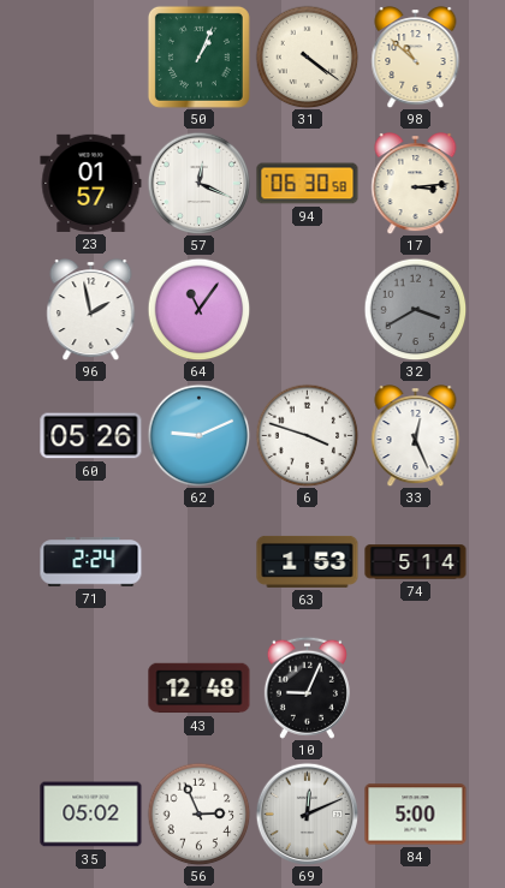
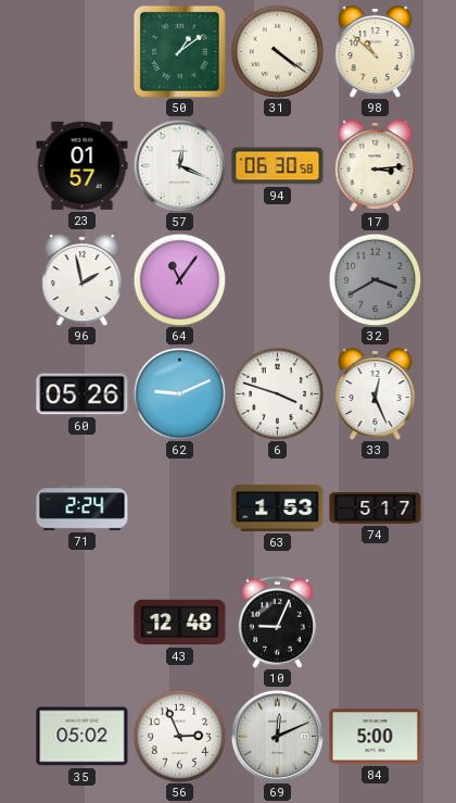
50: 1:04 -> 1:09
74: 5:14 -> 5:17
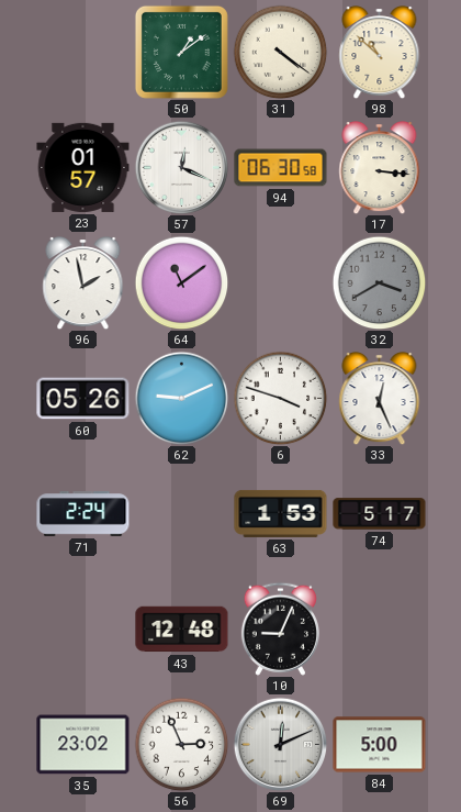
17: 3:14 -> 3:16
64: 11:06 -> 11:09
35: 05:02 -> 23:02
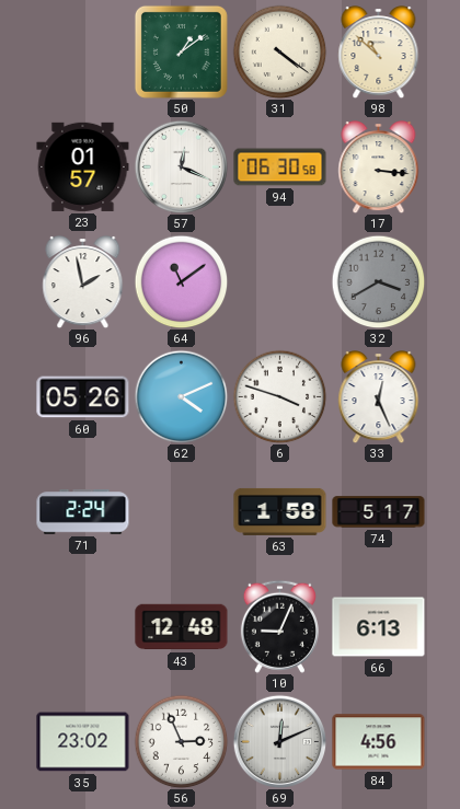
62: 9:11 -> 4:11
63: 1:53 -> 1:58
66: none -> 6:13
84: 5:00 -> 4:56
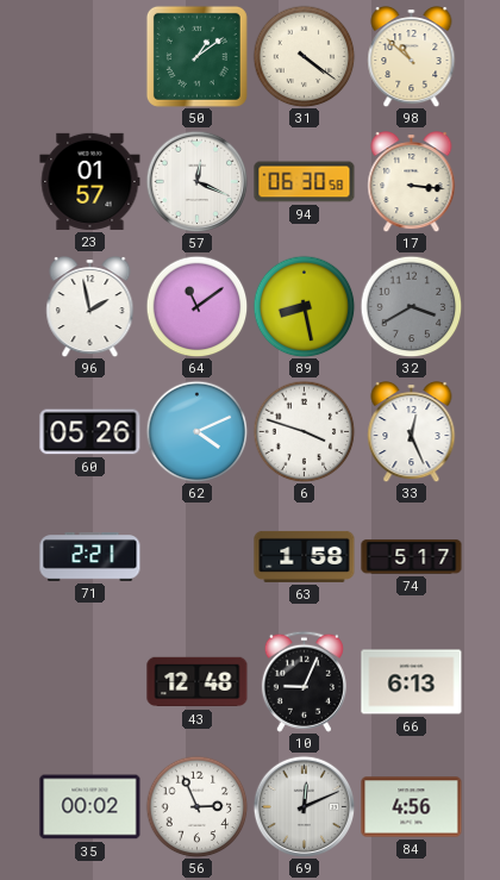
89: none -> 8:28
71: 2:24 -> 2:21
35: 23:02 -> 00:02
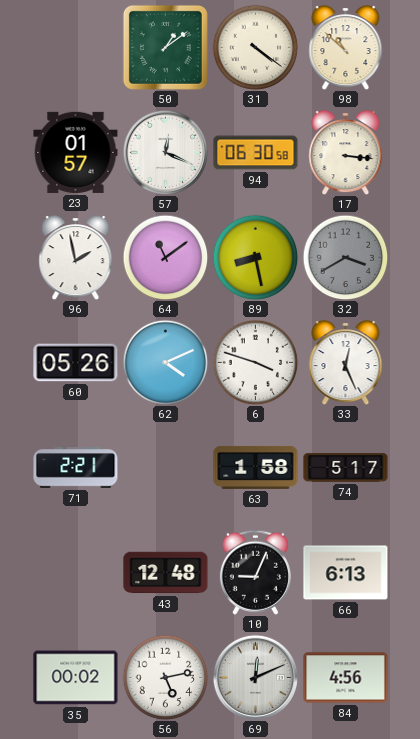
56: 2:56 -> 5:13
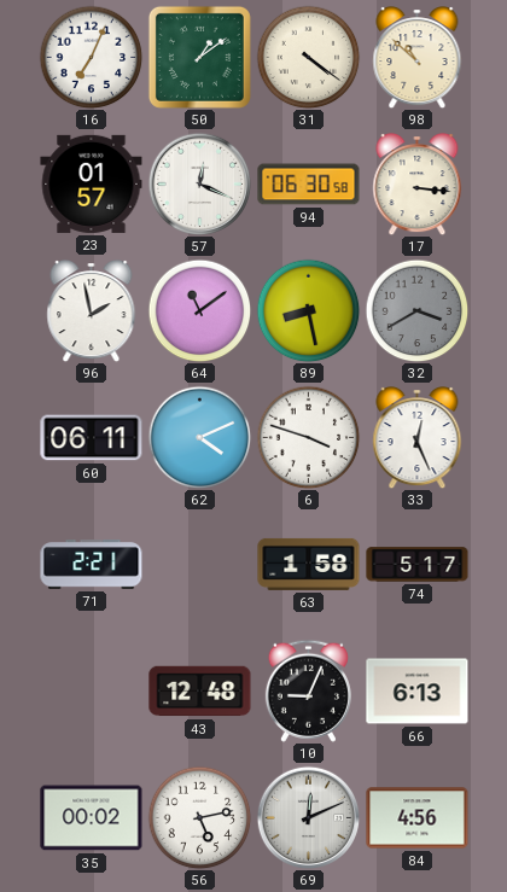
16: none -> 7:04
60: 05:26 -> 06:11
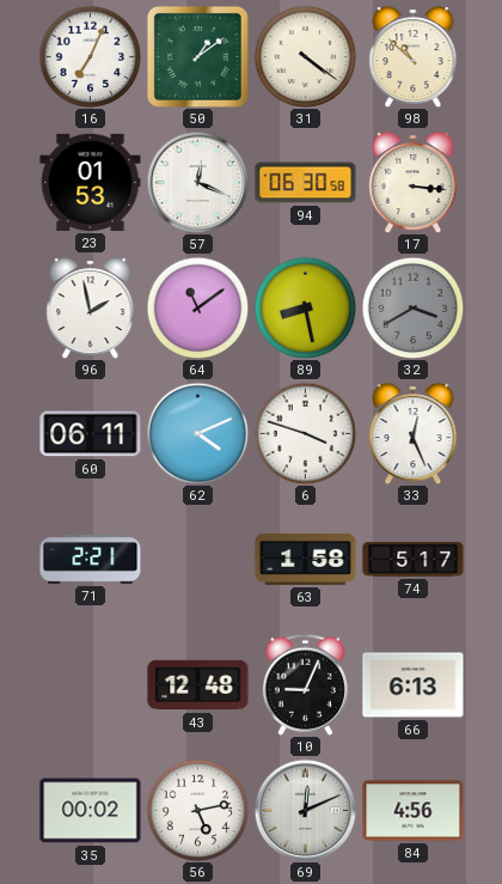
23: 01:57 -> 01:53
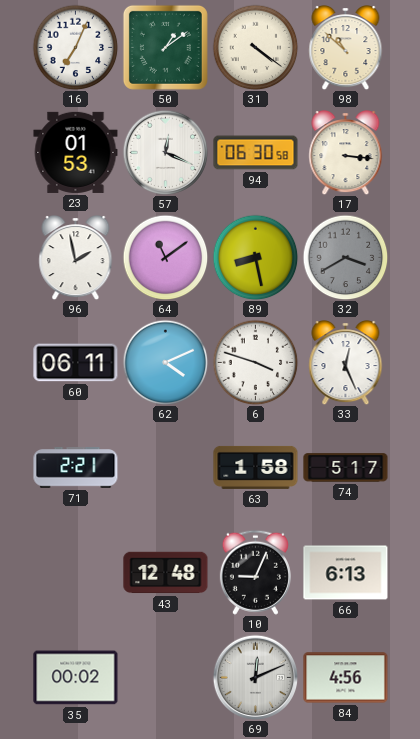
56: 5:13 -> none
